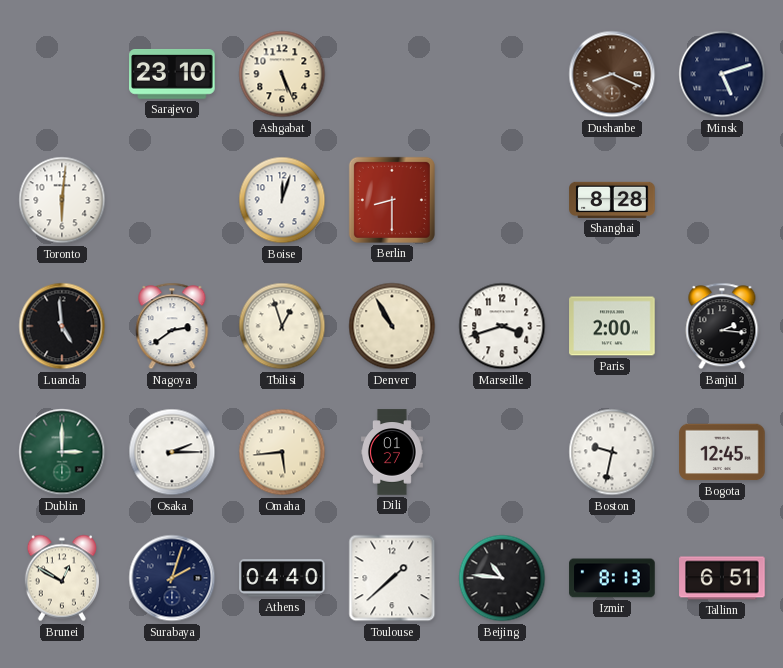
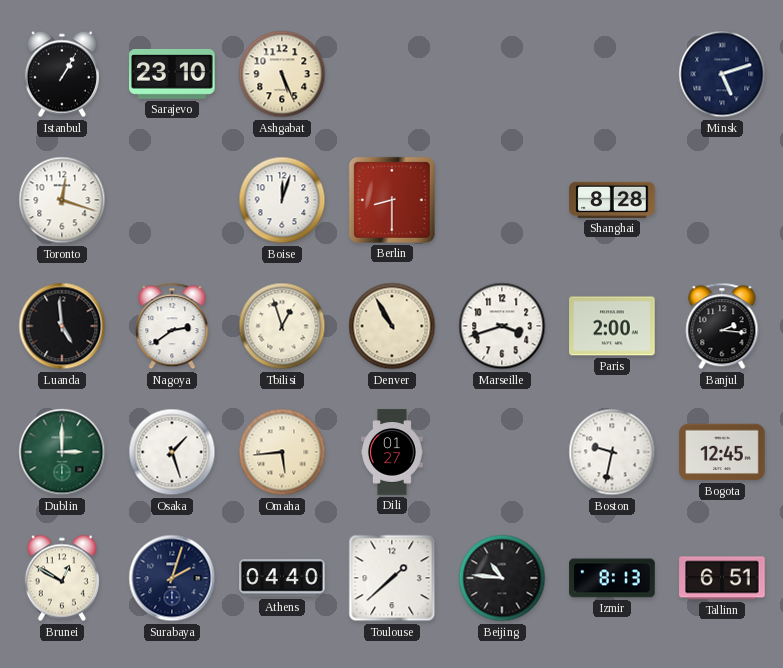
Istanbul: none -> 1:05
Dushanbe: 8:19 -> none
Toronto: 6:01 -> 12:18
Osaka: 2:15 -> 1:27
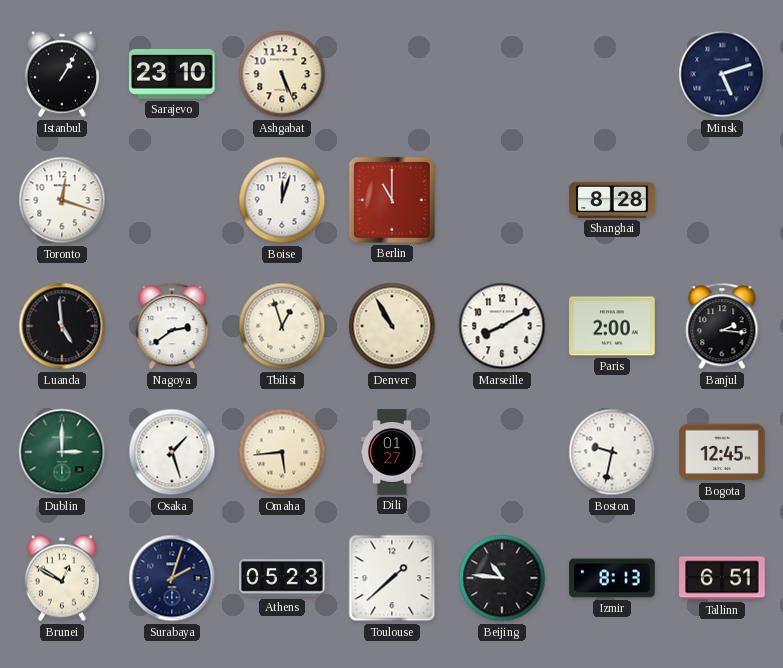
Berlin: 8:30 -> 11:00
Marseille: 3:42 -> 8:10
Athens: 04:40 -> 05:23
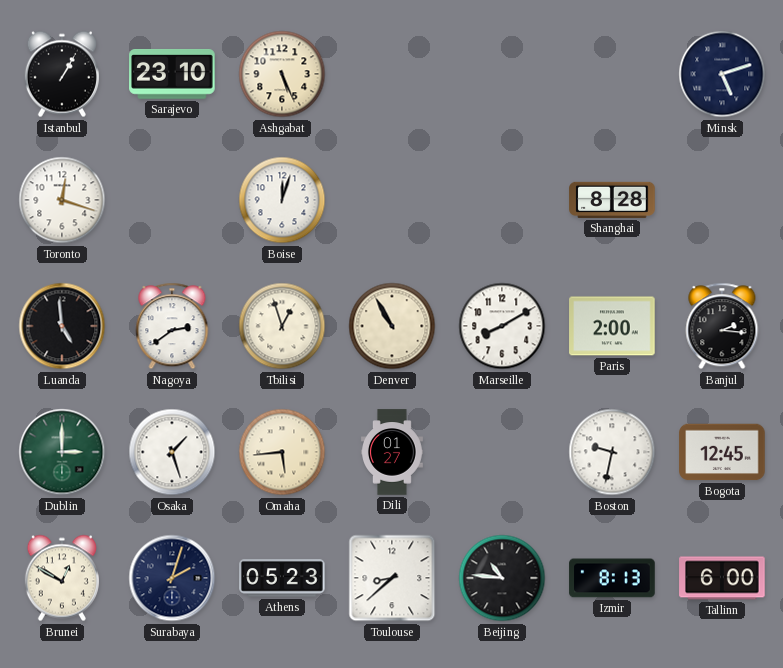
Berlin: 11:00 -> none
Toulouse: 1:38 -> 8:38
Tallinn: 6:51 -> 6:00
